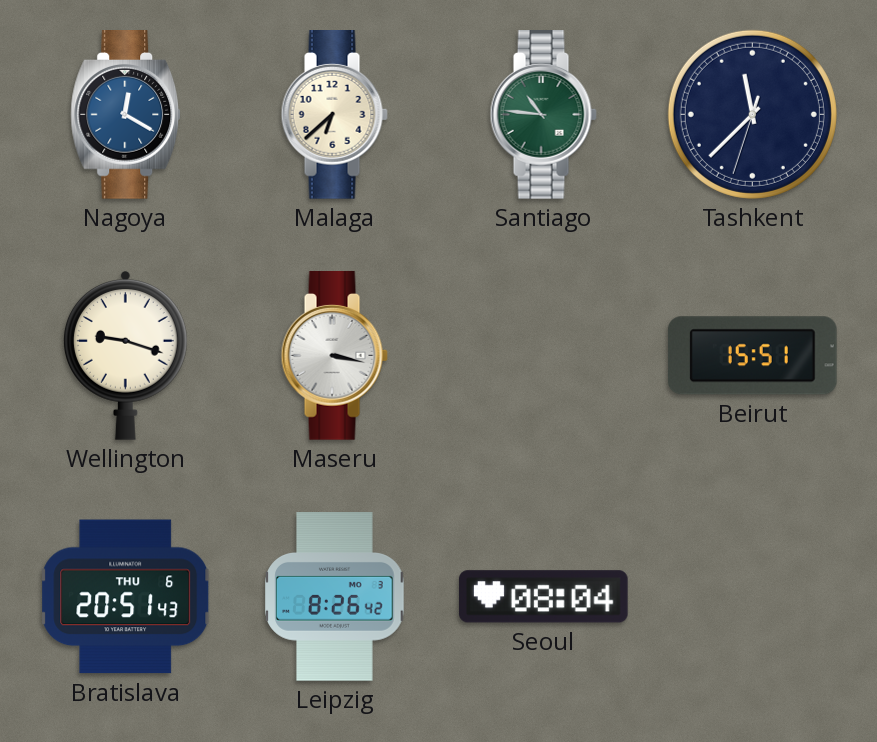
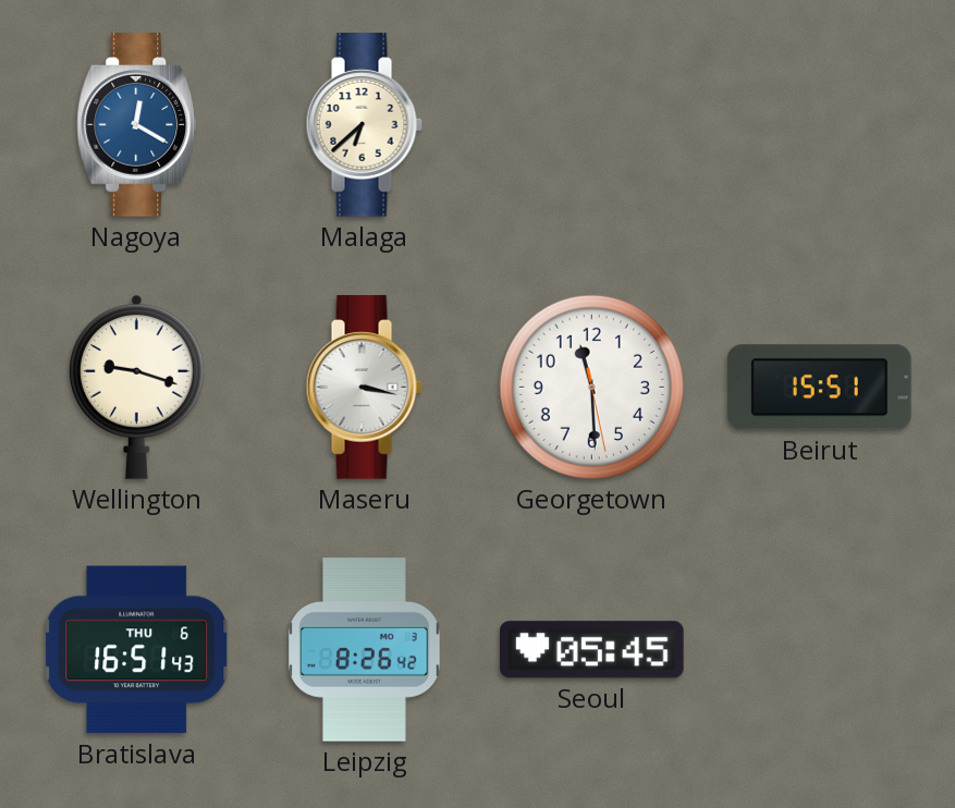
Santiago: 10:46 -> none
Tashkent: 11:37 -> none
Georgetown: none -> 11:29
Bratislava: 20:51 -> 16:51
Seoul: 08:04 -> 05:45
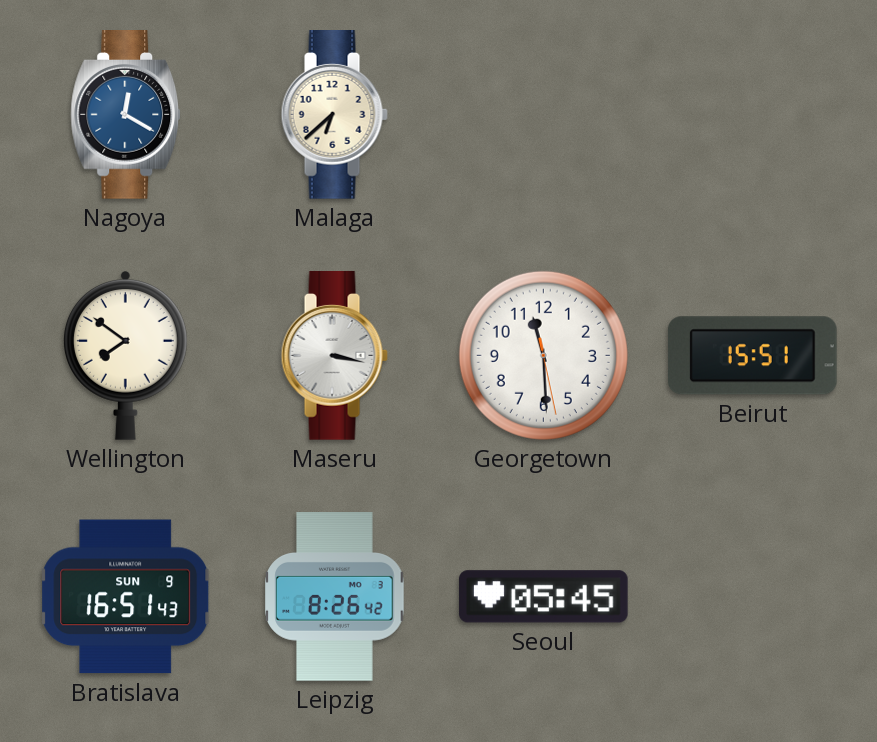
Wellington: 9:18 -> 7:51
Bratislava date: THU 6 -> SUN 9
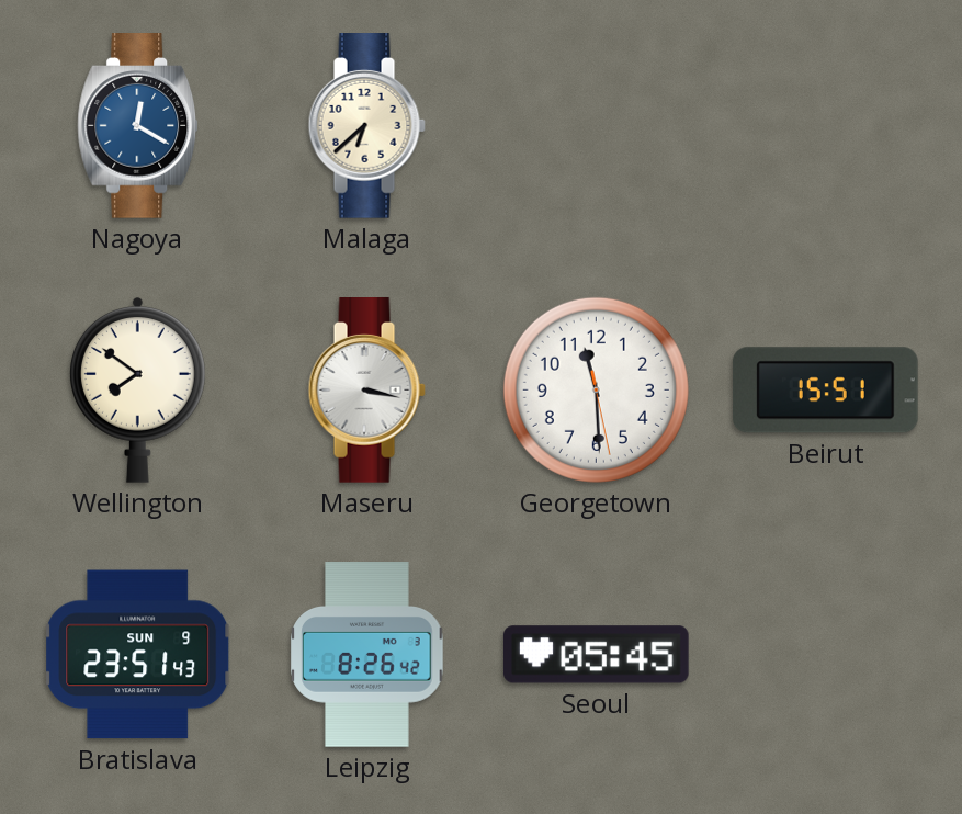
Bratislava: 16:51 -> 23:51
